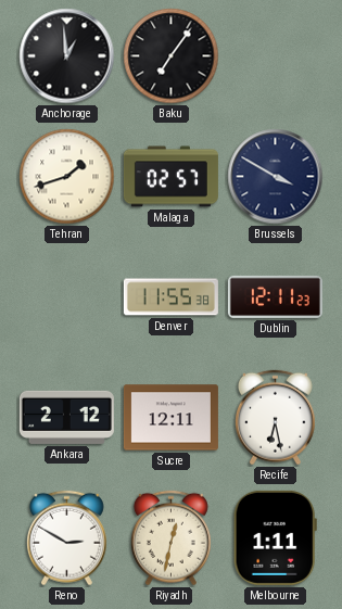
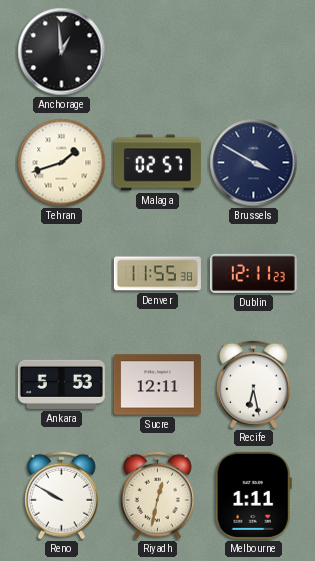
Baku: 7:06 -> none
Ankara: 2:12 -> 5:53
Reno: 2:50 -> 9:50
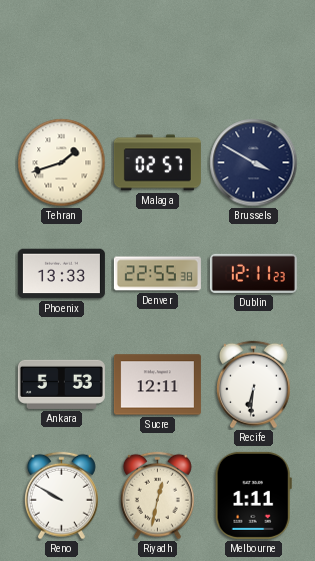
Anchorage: 12:59 -> none
Phoenix: none -> 13:33
Denver: 11:55 -> 22:55
Recife: 6:28 -> 6:31
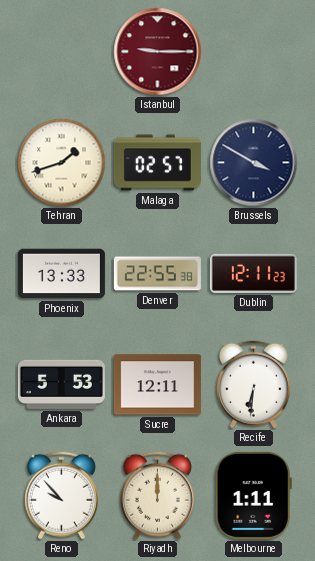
Istanbul: none -> 9:15
Reno: 9:50 -> 9:53
Riyadh: 12:32 -> 12:00
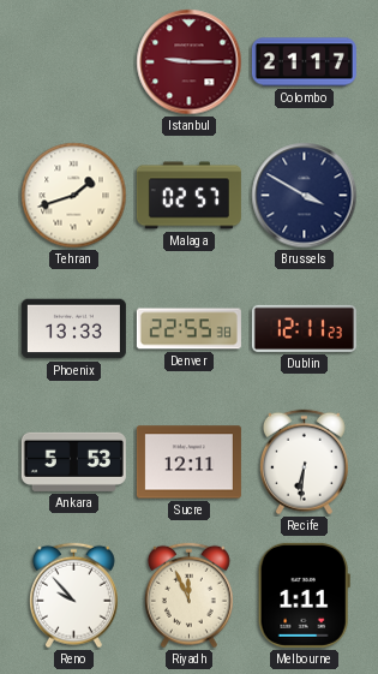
Colombo: none -> 21:17
Riyadh: 12:00 -> 11:56
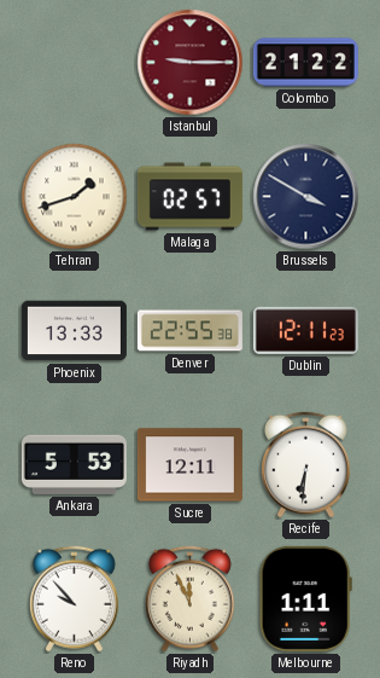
Colombo: 21:17 -> 21:22
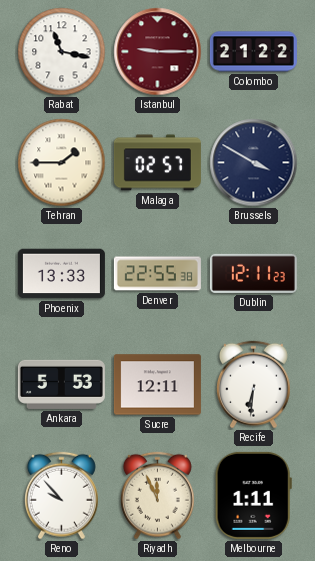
Rabat: none -> 11:17
Tehran: 1:42 -> 1:45
